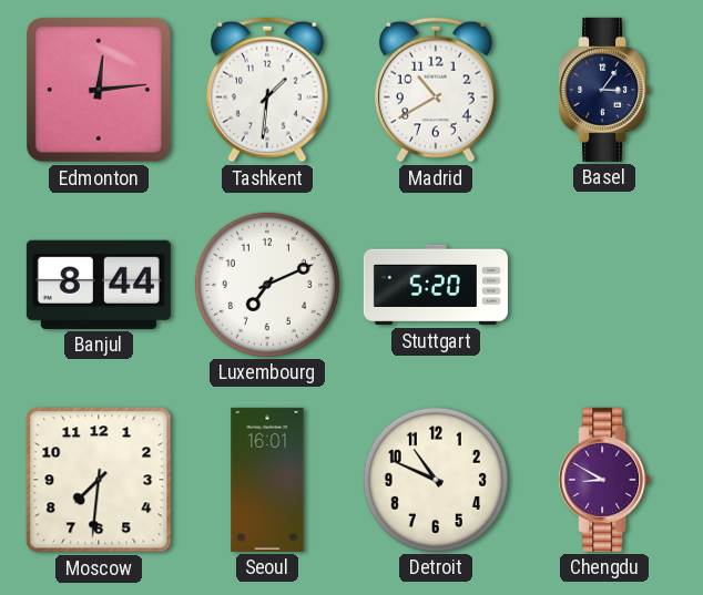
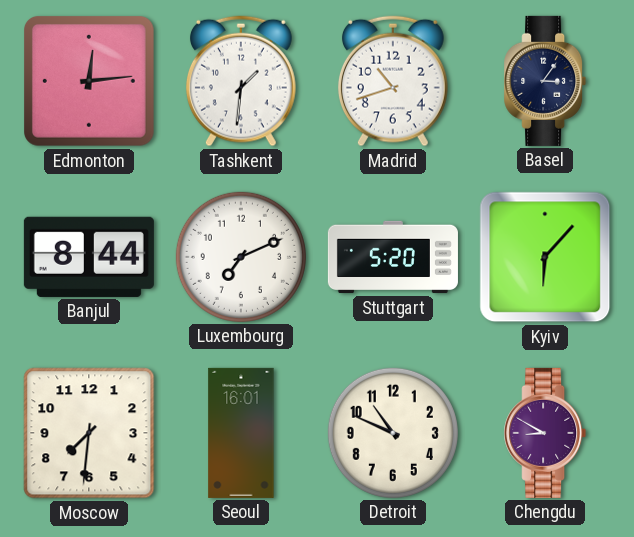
Madrid: 10:40 -> 10:42
Kyiv: none -> 6:07
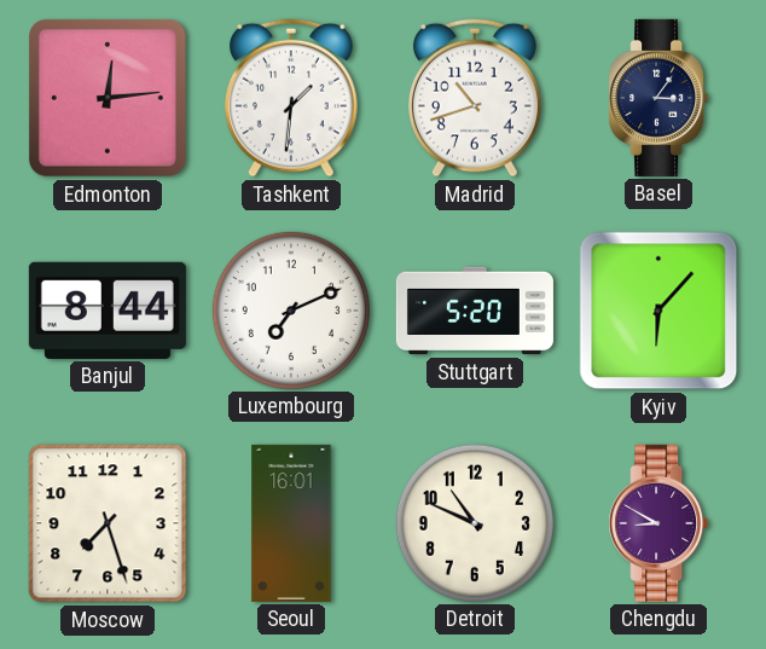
Moscow: 7:31 -> 7:27
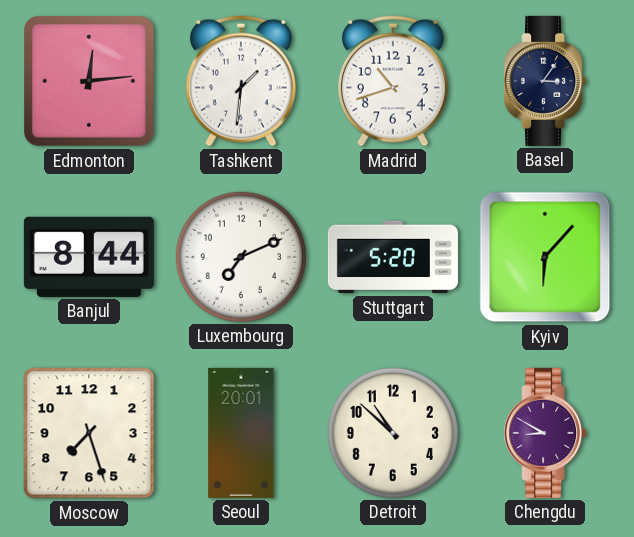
Seoul: 16:01 -> 20:01
Detroit: 10:49 -> 10:52
